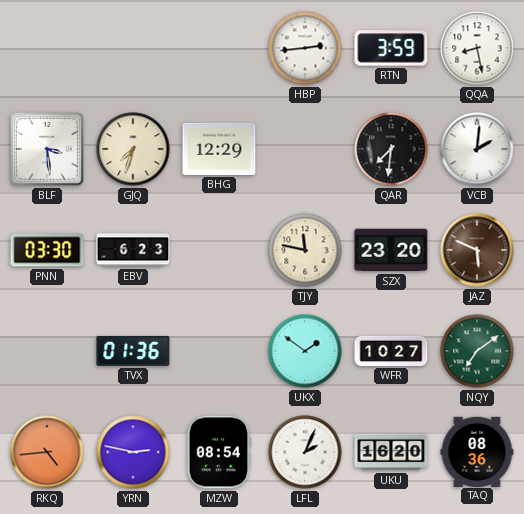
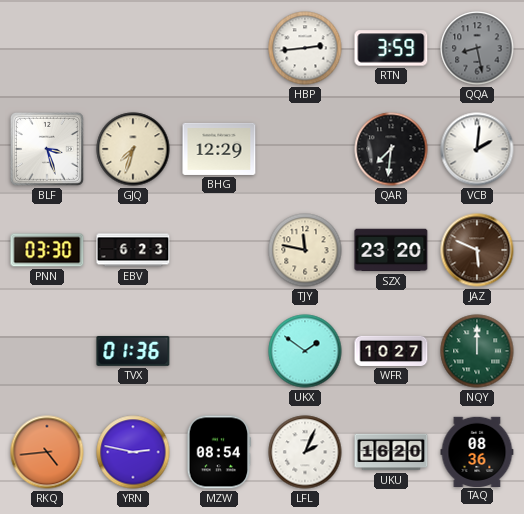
QQA dial: white -> grey
BLF: 3:29 -> 3:27
NQY: 7:09 -> 12:00
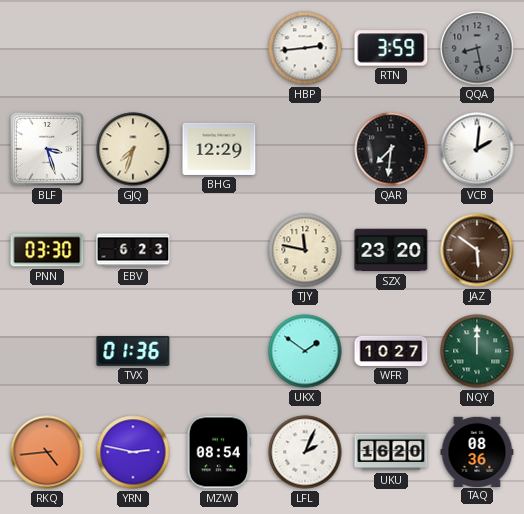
JAZ: 5:49 -> 5:51
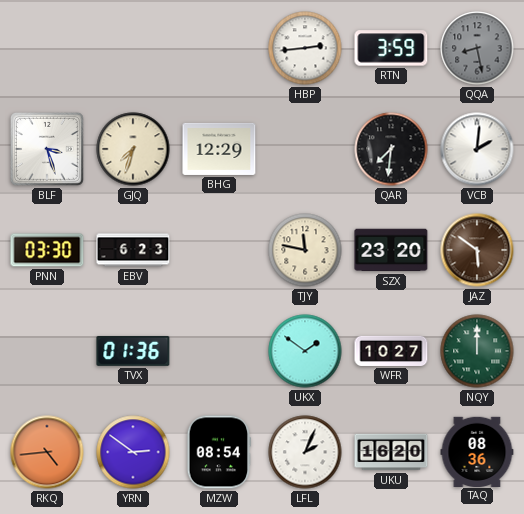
YRN: 2:47 -> 2:51
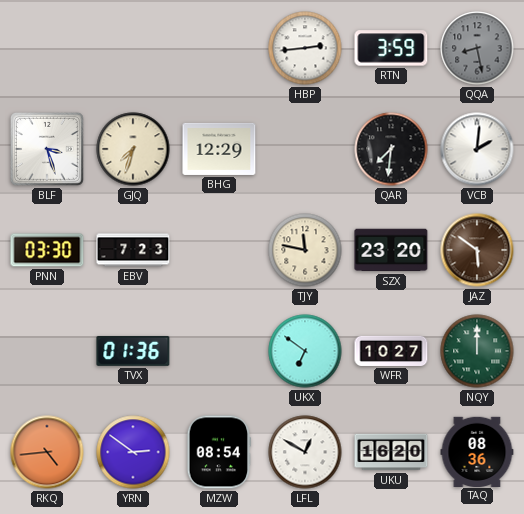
EBV: 6:23 -> 7:23
UKX: 1:51 -> 6:51
LFL: 2:04 -> 12:50
